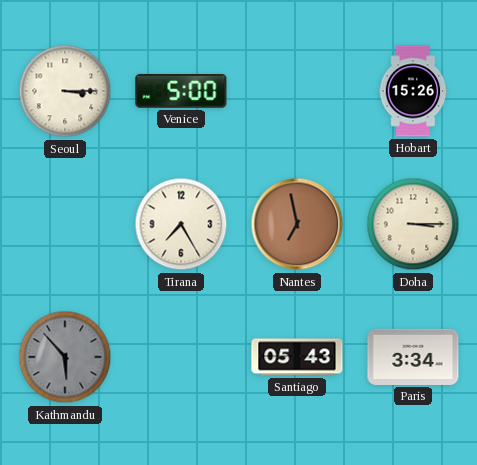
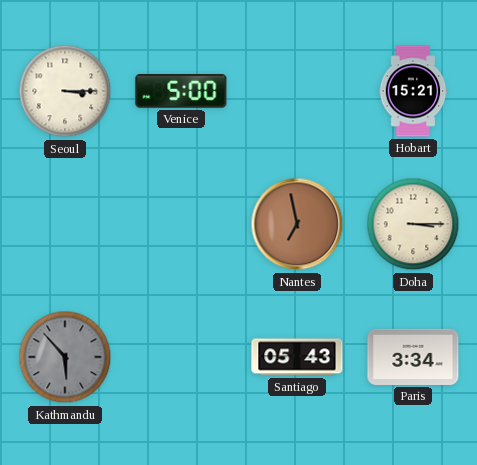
Hobart: 15:26 -> 15:21
Tirana: 7:25 -> none
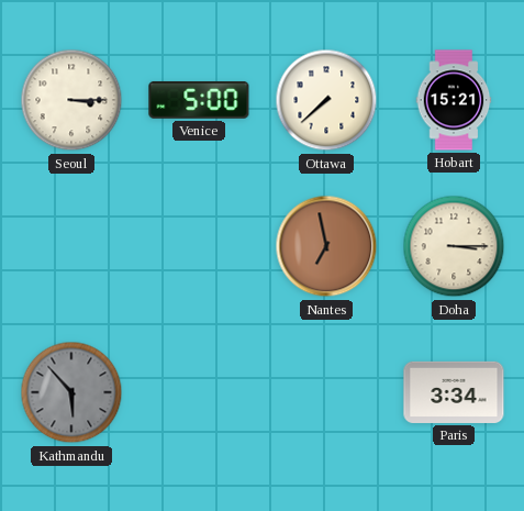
Ottawa: none -> 7:38
Santiago: 05:43 -> none
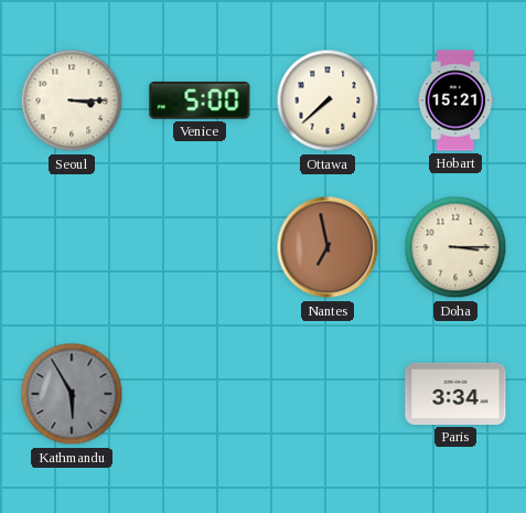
Kathmandu: 5:53 -> 5:55
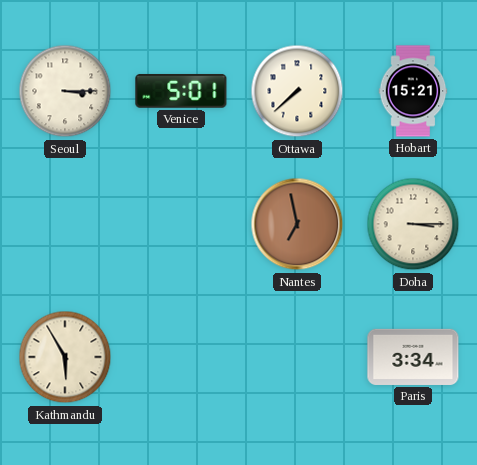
Venice: 5:00 -> 5:01
Kathmandu dial: grey -> cream
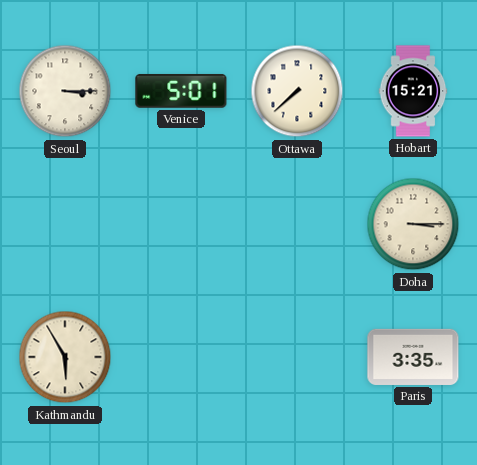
Nantes: 6:58 -> none
Paris: 3:34 -> 3:35
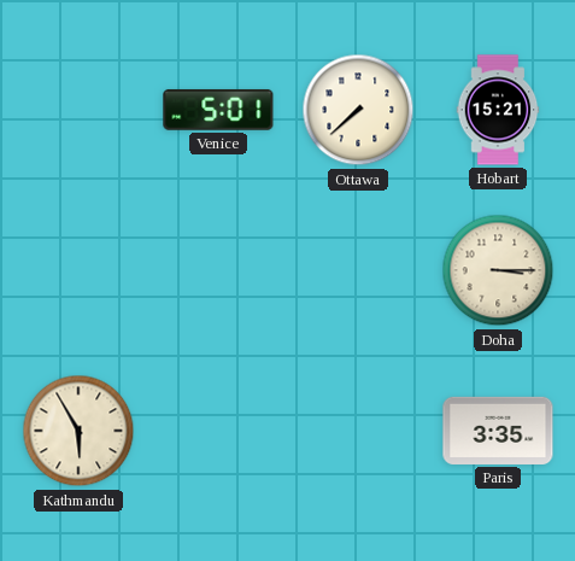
Seoul: 3:15 -> none
